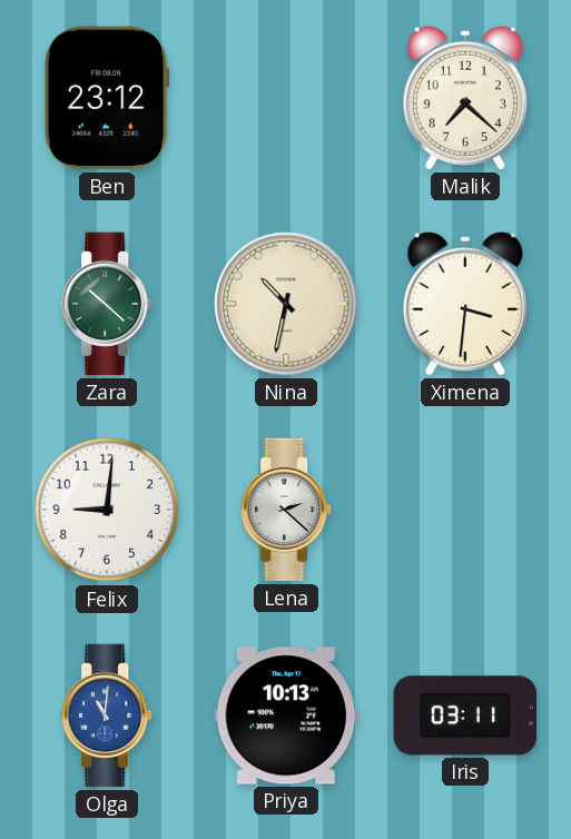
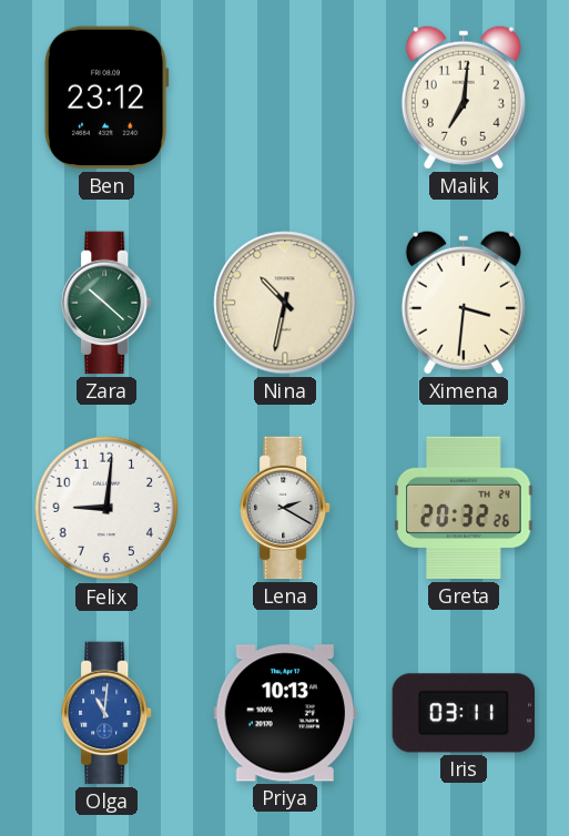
Malik: 7:22 -> 7:01
Lena: 2:22 -> 2:20
Greta: none -> 20:32
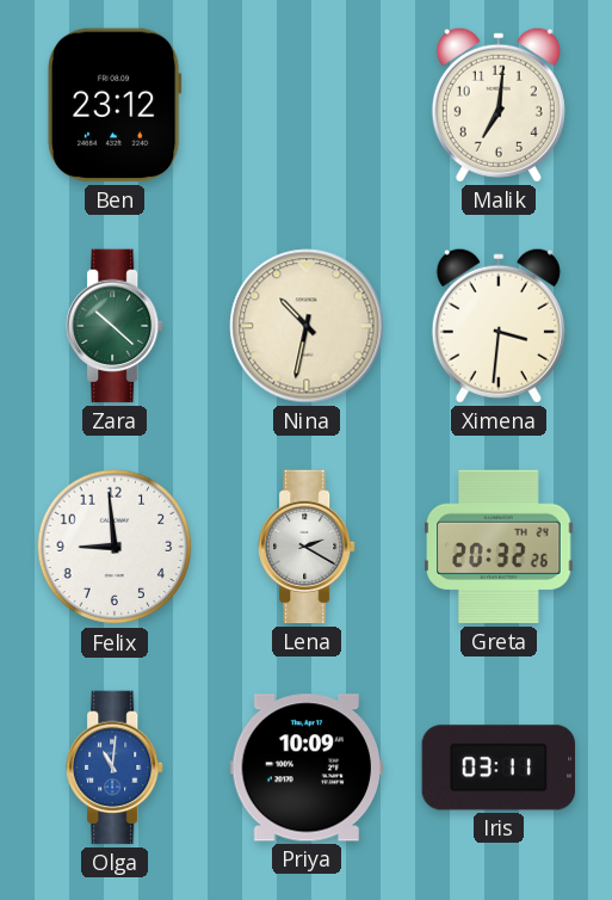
Felix: 9:01 -> 8:59
Priya: 10:13 -> 10:09
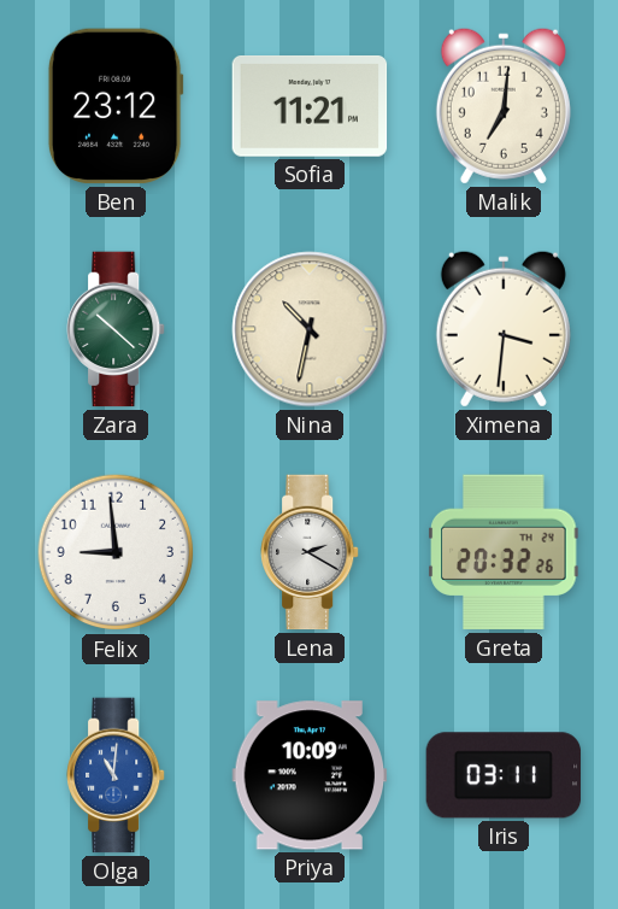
Sofia: none -> 11:21
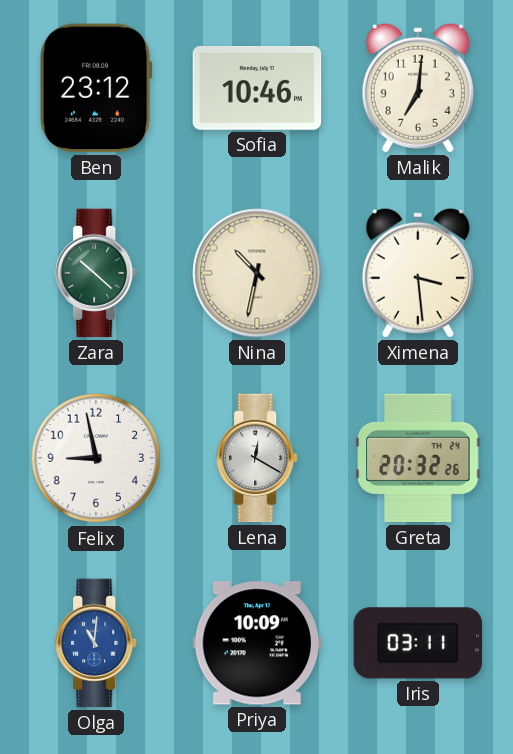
Sofia: 11:21 -> 10:46
Ximena: 3:31 -> 3:29
Felix: 8:59 -> 8:58
Lena: 2:20 -> 12:20
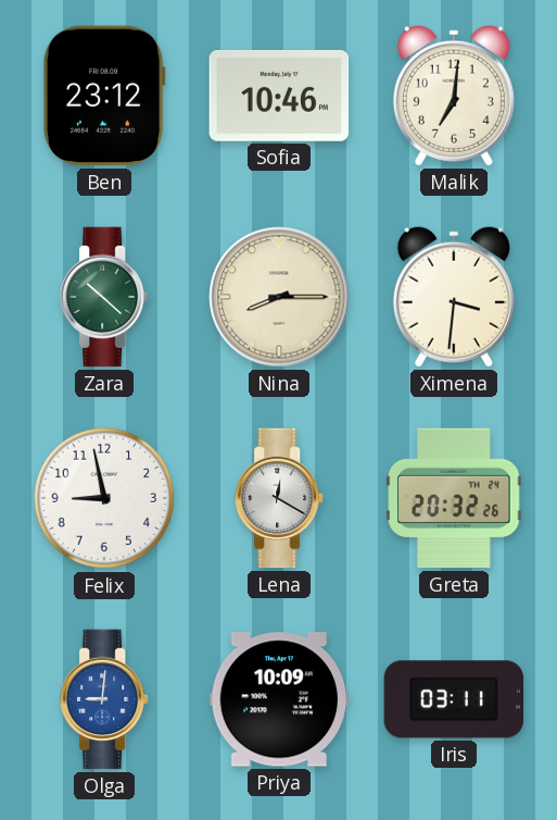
Nina: 10:32 -> 8:15
Ximena: 3:29 -> 3:31
Olga: 11:01 -> 9:01
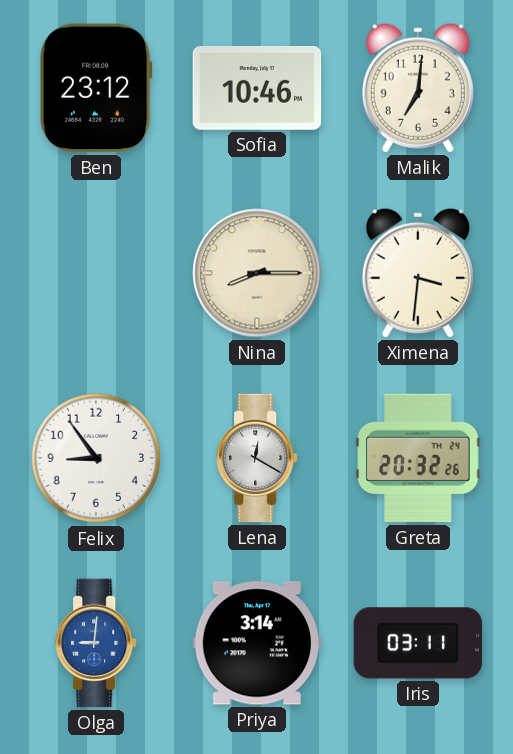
Zara: 10:22 -> none
Felix: 8:58 -> 8:54
Priya: 10:09 -> 3:14
